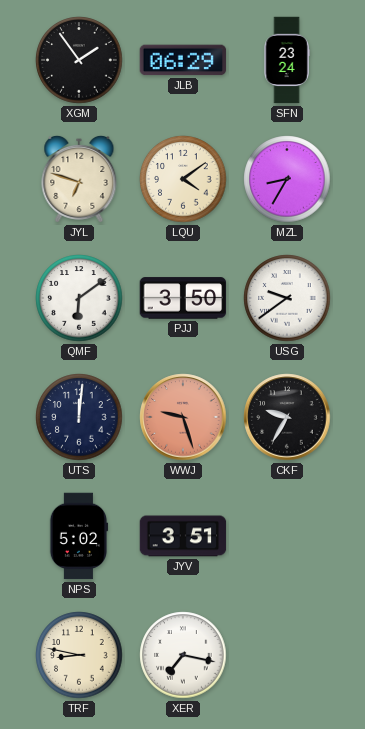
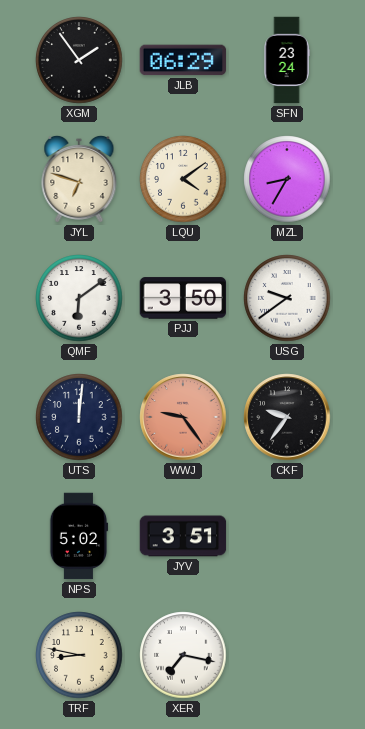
WWJ: 9:27 -> 9:24
CKF: 9:35 -> 9:36
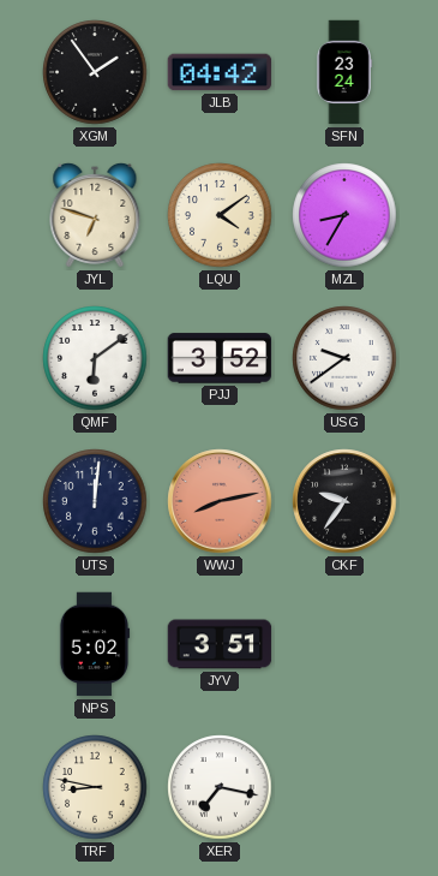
JLB: 06:29 -> 04:42
PJJ: 3:50 -> 3:52
WWJ: 9:24 -> 8:13
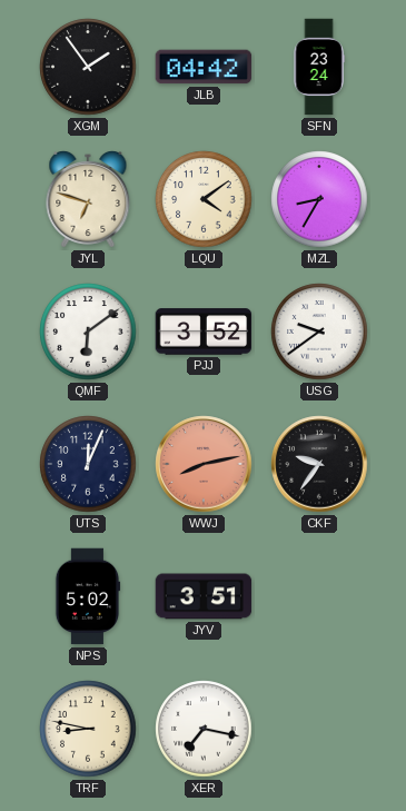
UTS: 12:01 -> 12:04
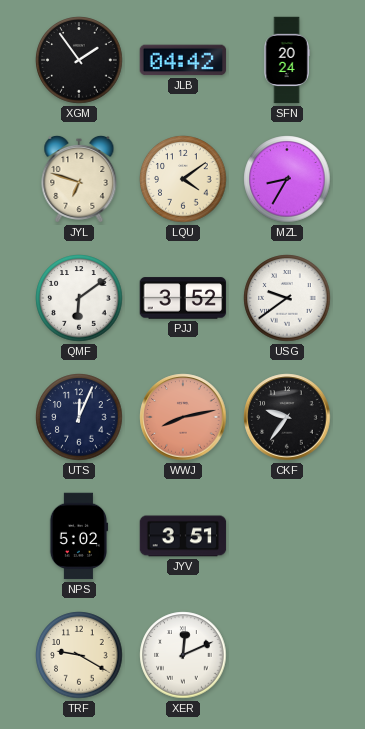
SFN: 23:24 -> 20:24
TRF: 8:47 -> 9:20
XER: 7:17 -> 12:11
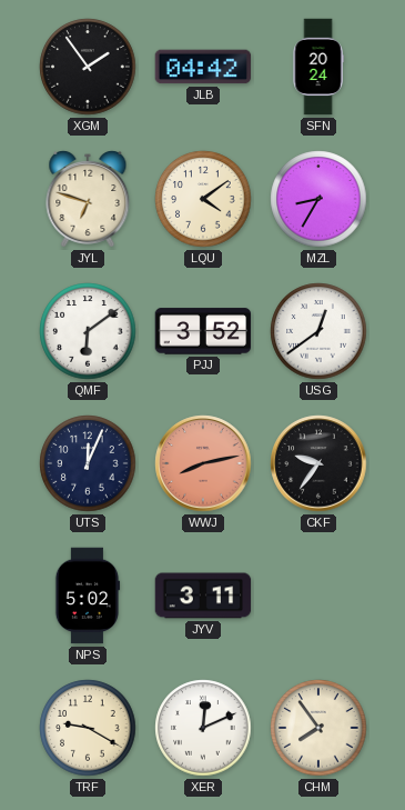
USG: 9:39 -> 12:39
JYV: 3:51 -> 3:11
CHM: none -> 7:54
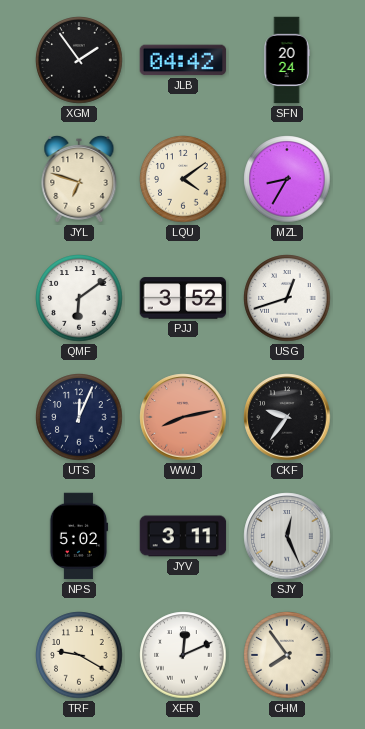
USG: 12:39 -> 12:42
SJY: none -> 12:26
